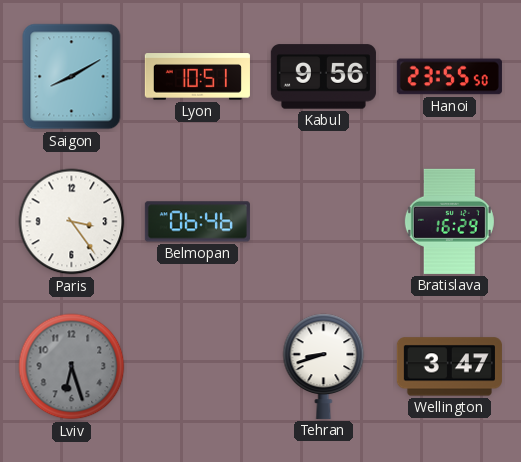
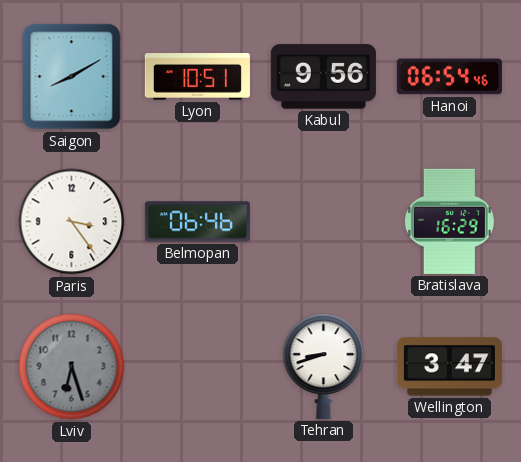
Hanoi: 23:55 -> 06:54
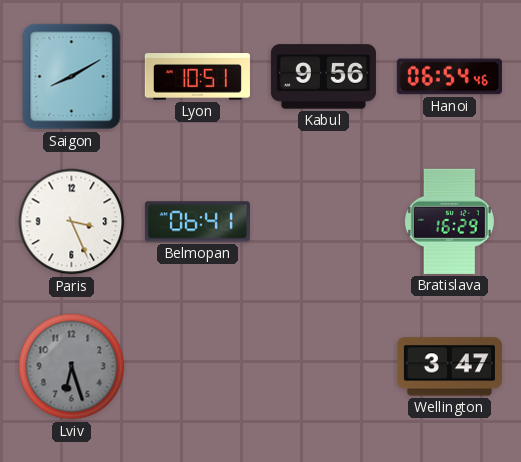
Paris: 3:24 -> 3:26
Belmopan: 06:46 -> 06:41
Tehran: 8:42 -> none
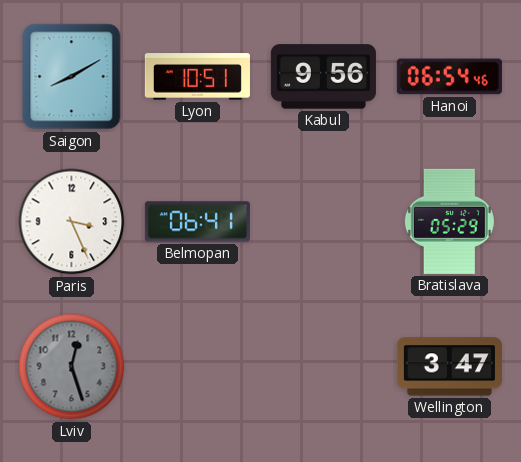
Bratislava: 16:29 -> 05:29
Lviv: 6:27 -> 12:27
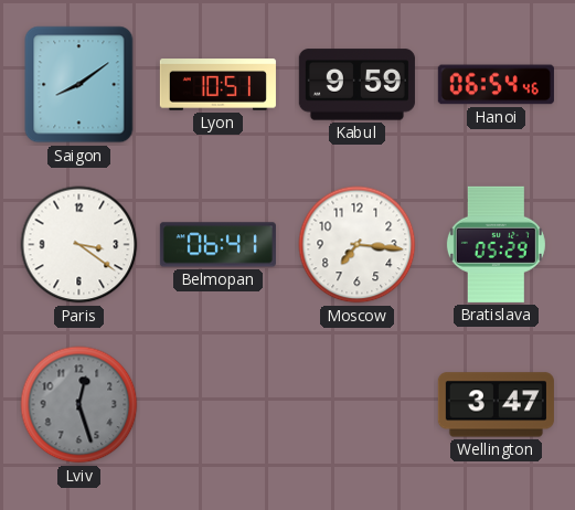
Saigon: 8:10 -> 8:09
Kabul: 9:56 -> 9:59
Paris: 3:26 -> 3:21
Moscow: none -> 7:16
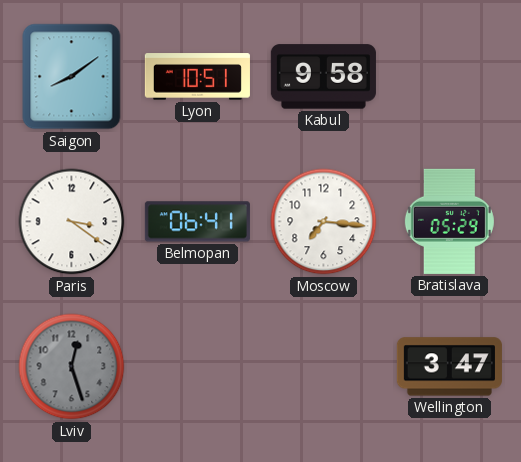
Kabul: 9:59 -> 9:58
Hanoi: 06:54 -> none
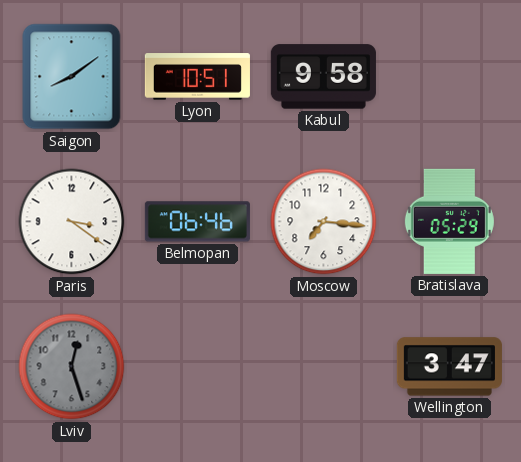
Belmopan: 06:41 -> 06:46
